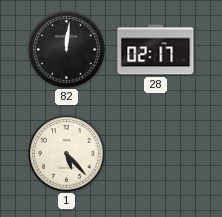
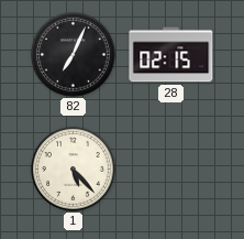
82: 12:01 -> 7:04
28: 02:17 -> 02:15
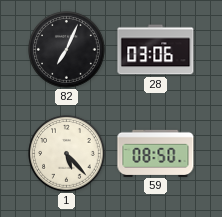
28: 02:15 -> 03:06
59: none -> 08:50
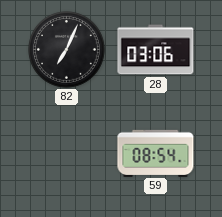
1: 5:23 -> none
59: 08:50 -> 08:54
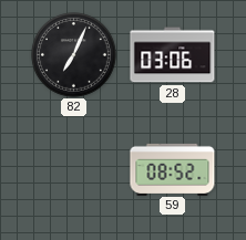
59: 08:54 -> 08:52
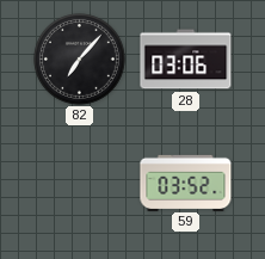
82: 7:04 -> 7:07
59: 08:52 -> 03:52
